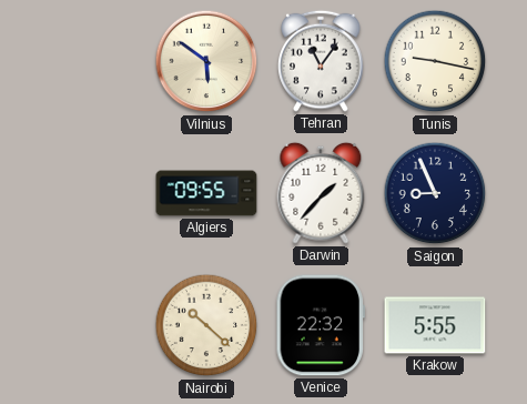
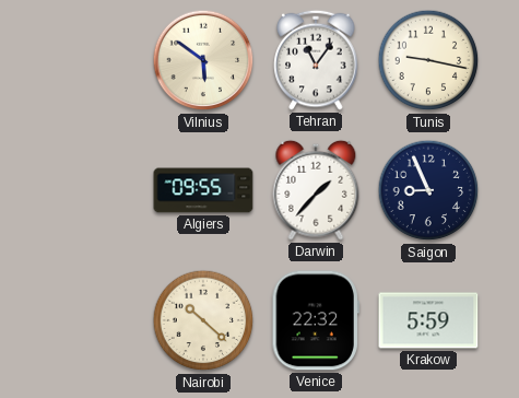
Krakow: 5:55 -> 5:59
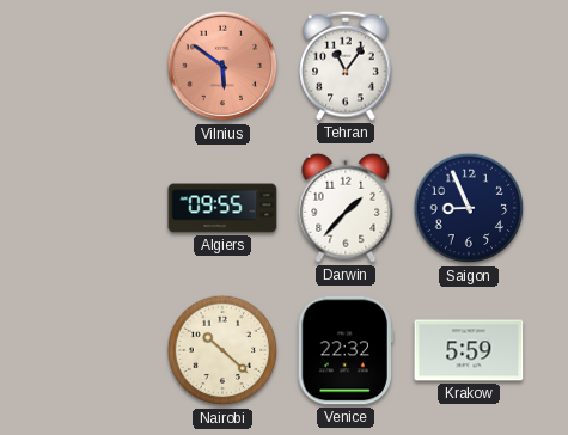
Vilnius dial: cream -> salmon
Tunis: 9:17 -> none
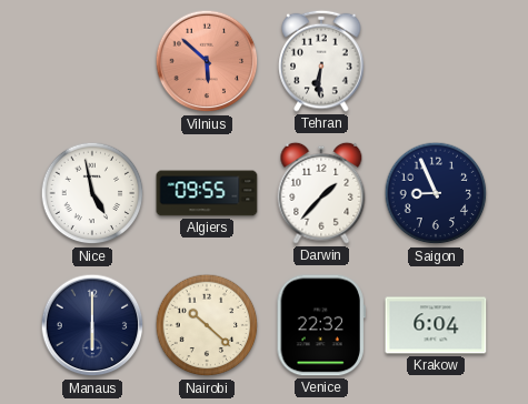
Vilnius: 5:51 -> 5:52
Tehran: 11:06 -> 6:31
Nice: none -> 4:58
Manaus: none -> 6:00
Krakow: 5:59 -> 6:04
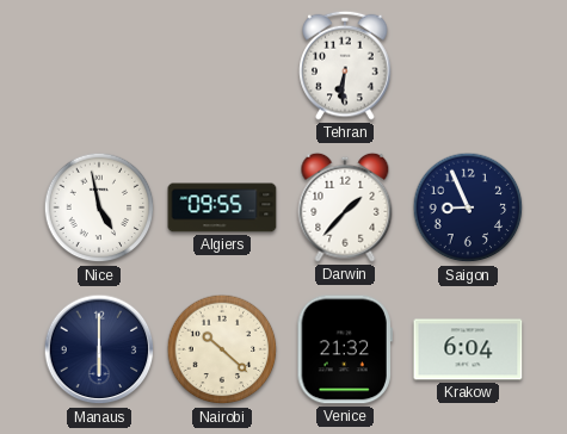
Vilnius: 5:52 -> none
Venice: 22:32 -> 21:32
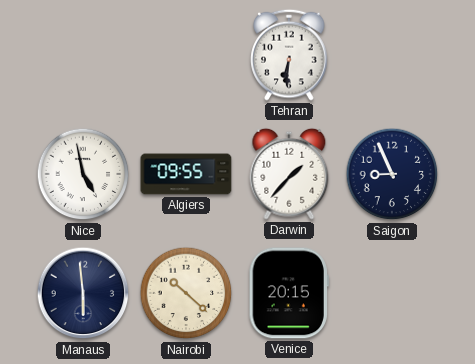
Manaus: 6:00 -> 5:59
Venice: 21:32 -> 20:15
Krakow: 6:04 -> none
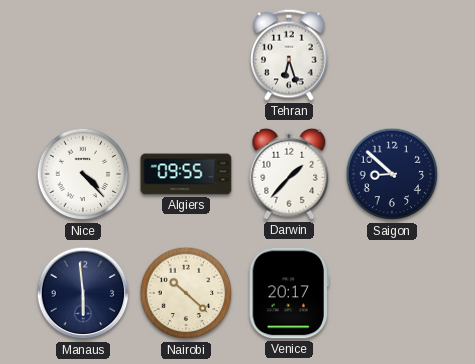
Tehran: 6:31 -> 6:27
Nice: 4:58 -> 4:23
Saigon: 8:56 -> 8:52
Venice: 20:15 -> 20:17
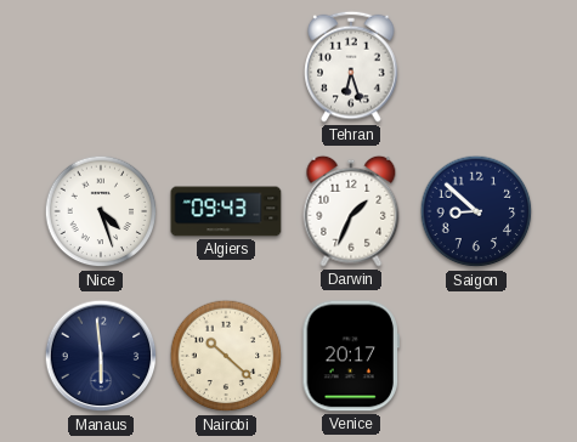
Nice: 4:23 -> 4:27
Algiers: 09:55 -> 09:43
Darwin: 1:37 -> 1:34
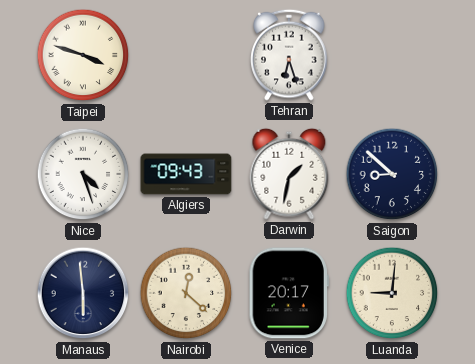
Taipei: none -> 3:48
Darwin: 1:34 -> 1:32
Nairobi: 10:22 -> 12:22
Luanda: none -> 9:01
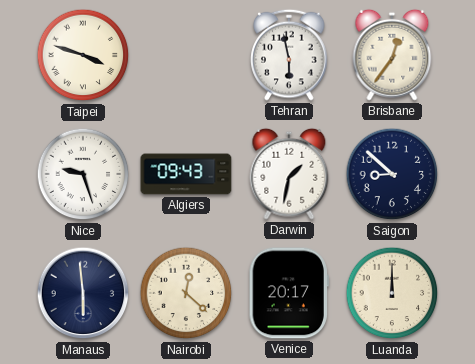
Tehran: 6:27 -> 5:58
Brisbane: none -> 12:36
Nice: 4:27 -> 9:27
Luanda: 9:01 -> 12:00
